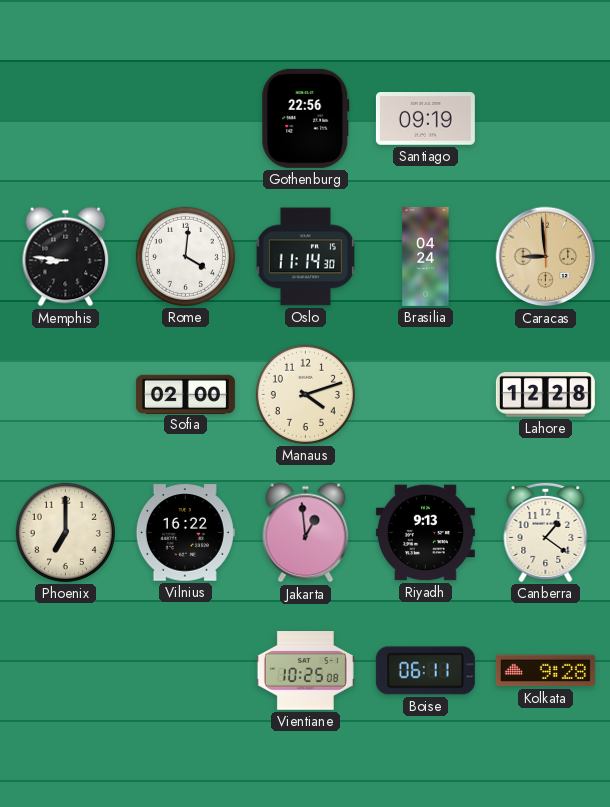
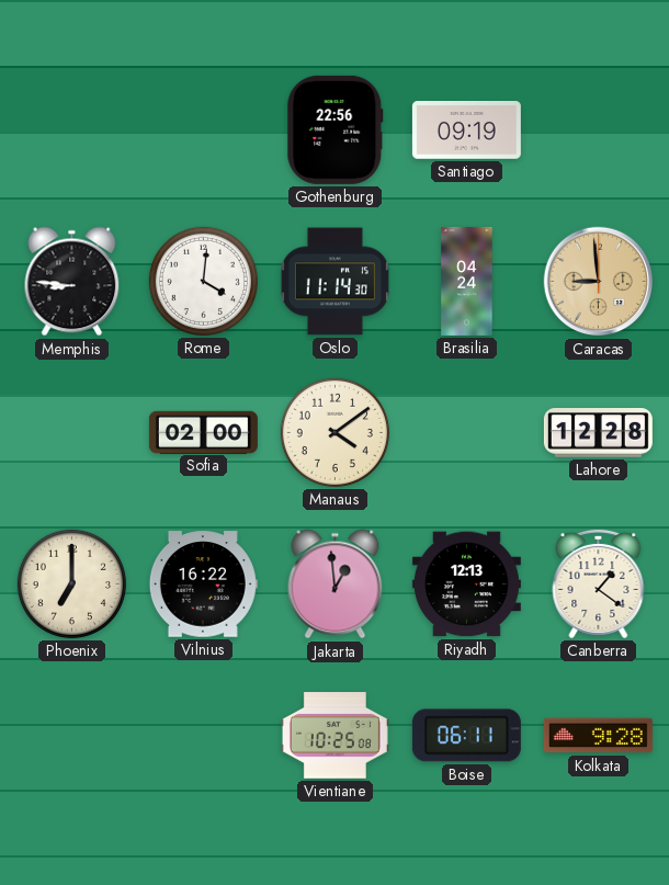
Manaus: 4:12 -> 4:09
Riyadh: 9:13 -> 12:13
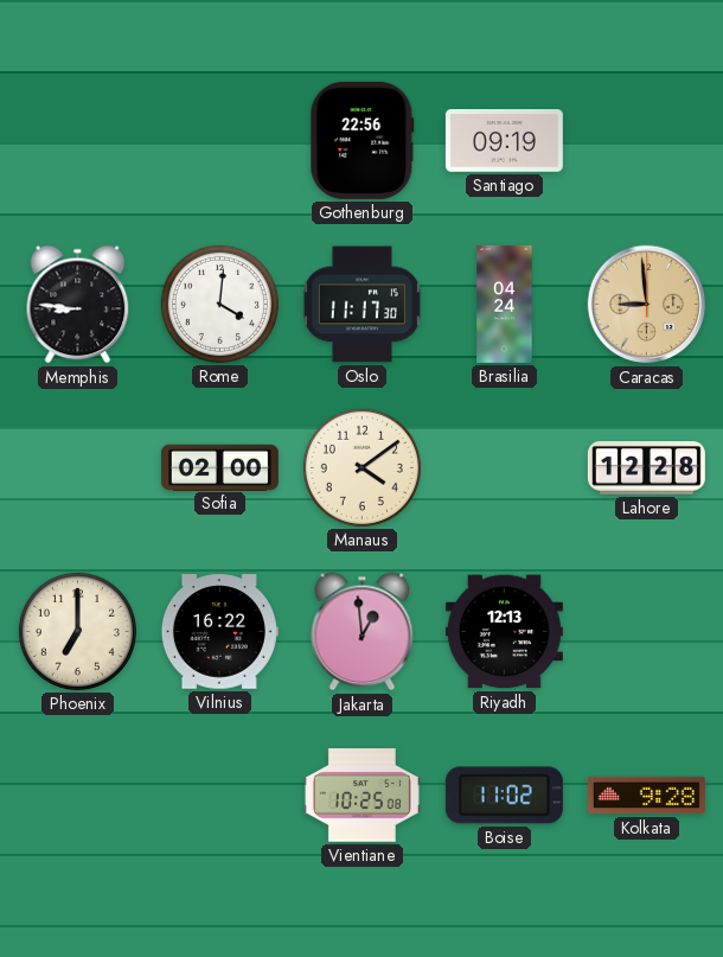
Oslo: 11:14 -> 11:17
Canberra: 1:21 -> none
Boise: 06:11 -> 11:02
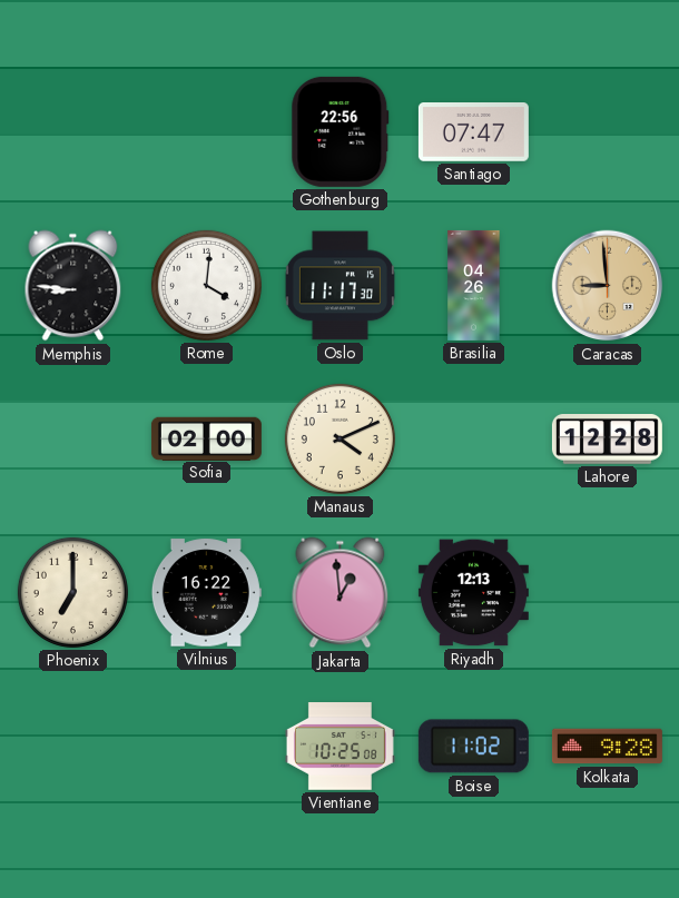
Santiago: 09:19 -> 07:47
Brasilia: 04:24 -> 04:26
Manaus: 4:09 -> 4:11
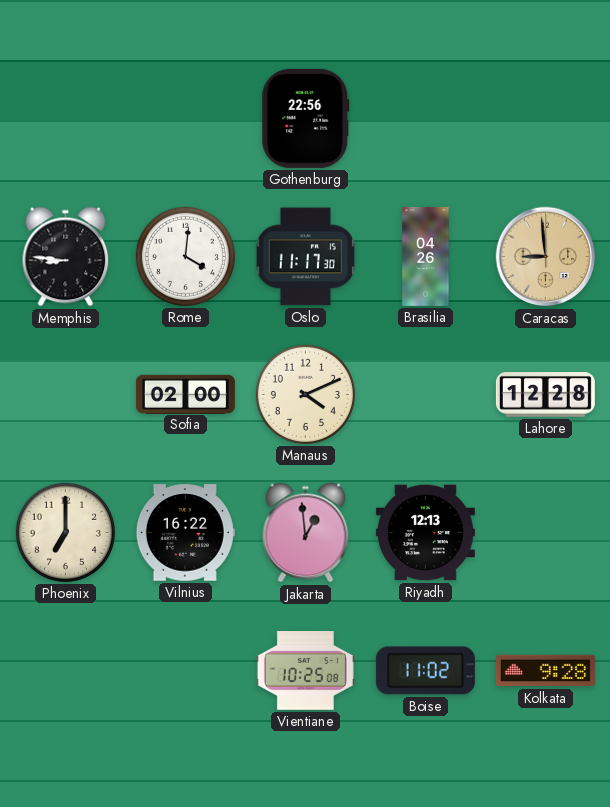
Santiago: 07:47 -> none
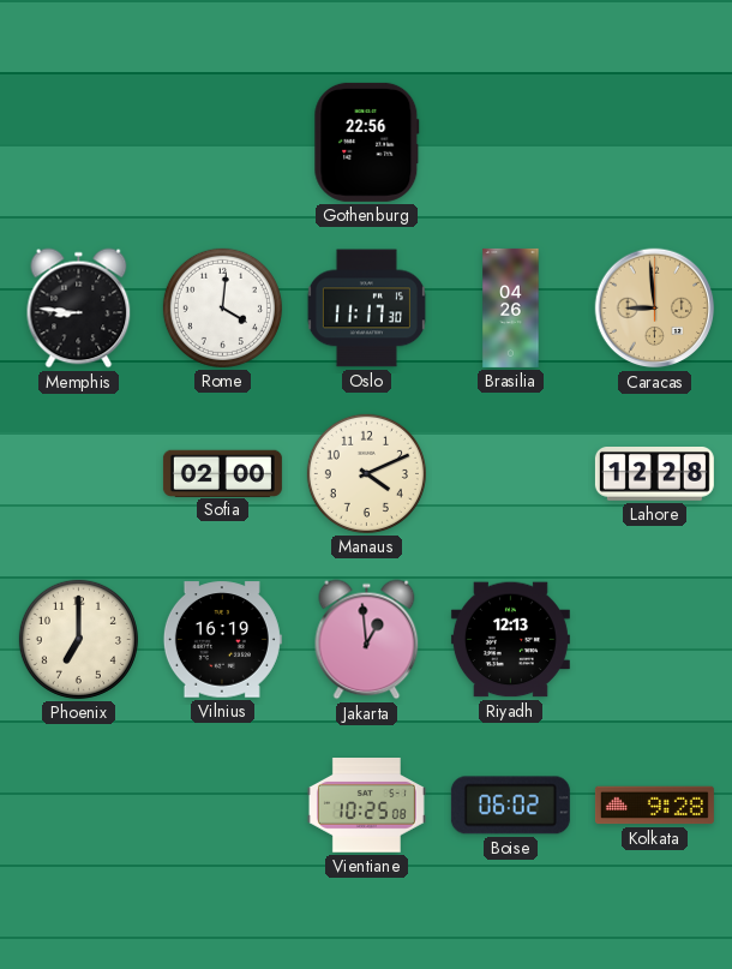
Vilnius: 16:22 -> 16:19
Boise: 11:02 -> 06:02
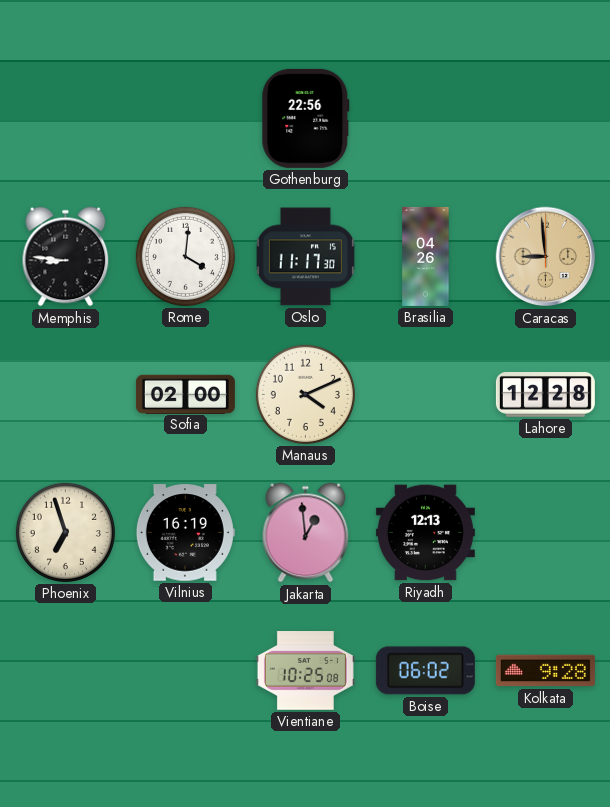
Phoenix: 7:00 -> 6:57
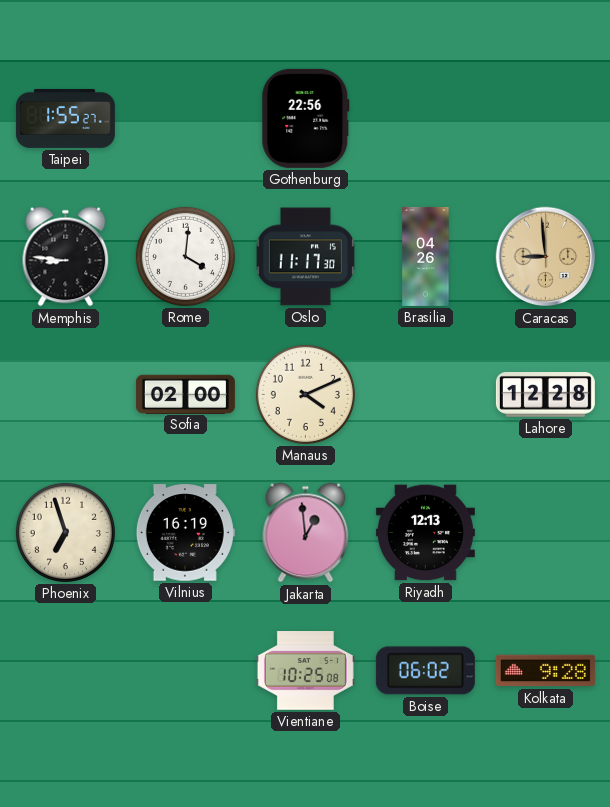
Taipei: none -> 1:55
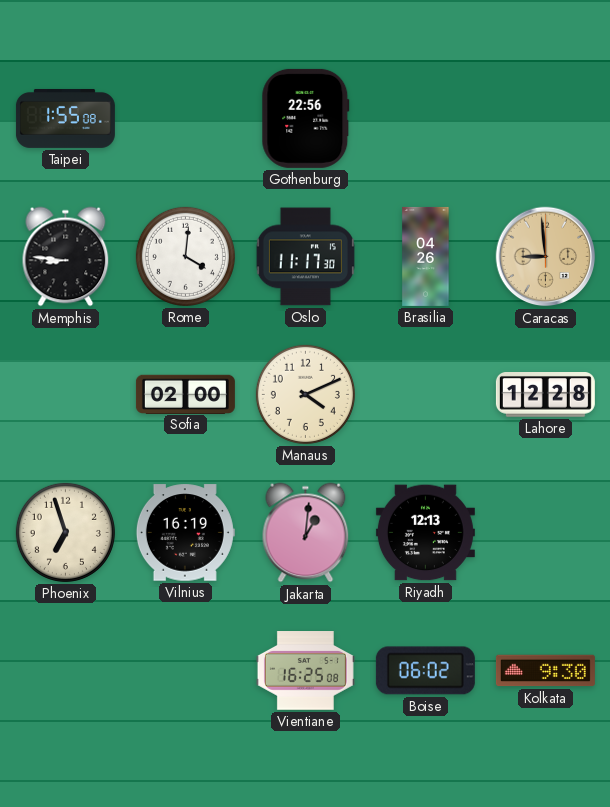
Taipei: 1:55:27 -> 1:55:08
Jakarta: 12:59 -> 1:01
Vientiane: 10:25 -> 16:25
Kolkata: 9:28 -> 9:30
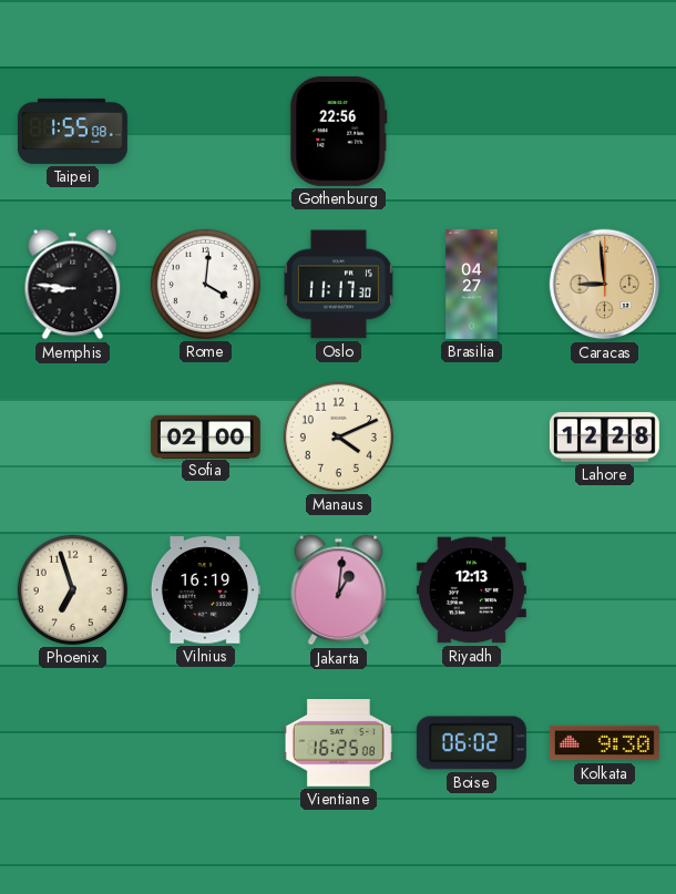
Brasilia: 04:26 -> 04:27
